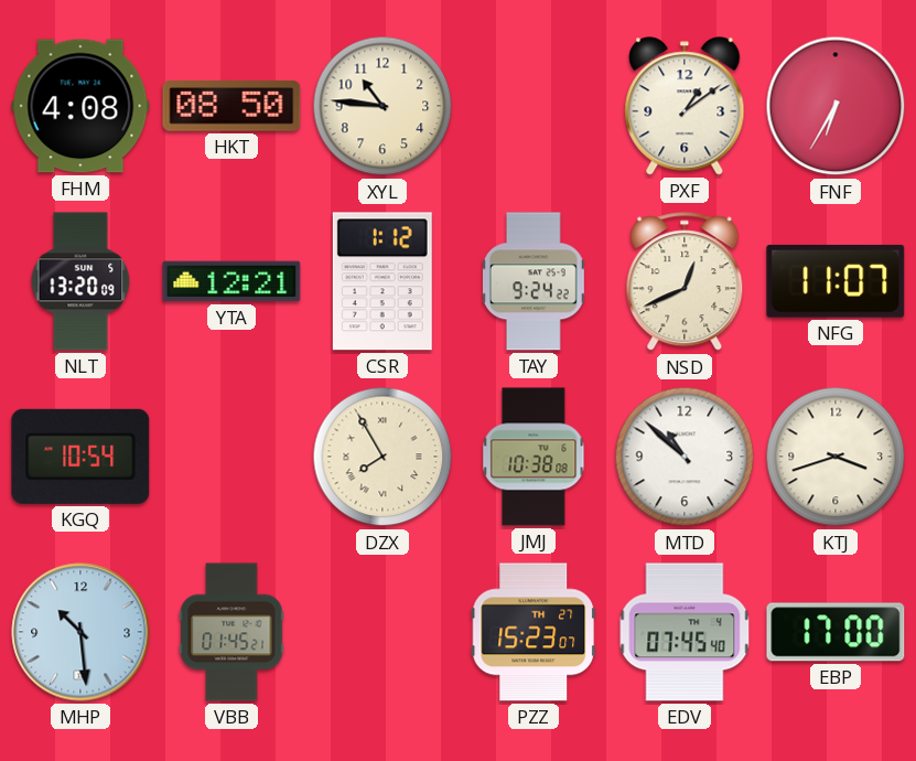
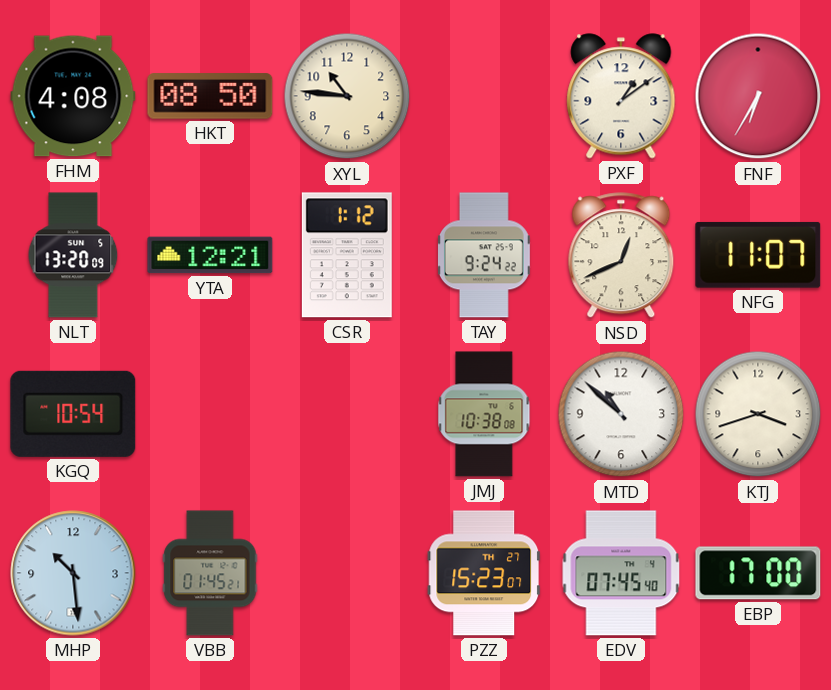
DZX: 7:55 -> none
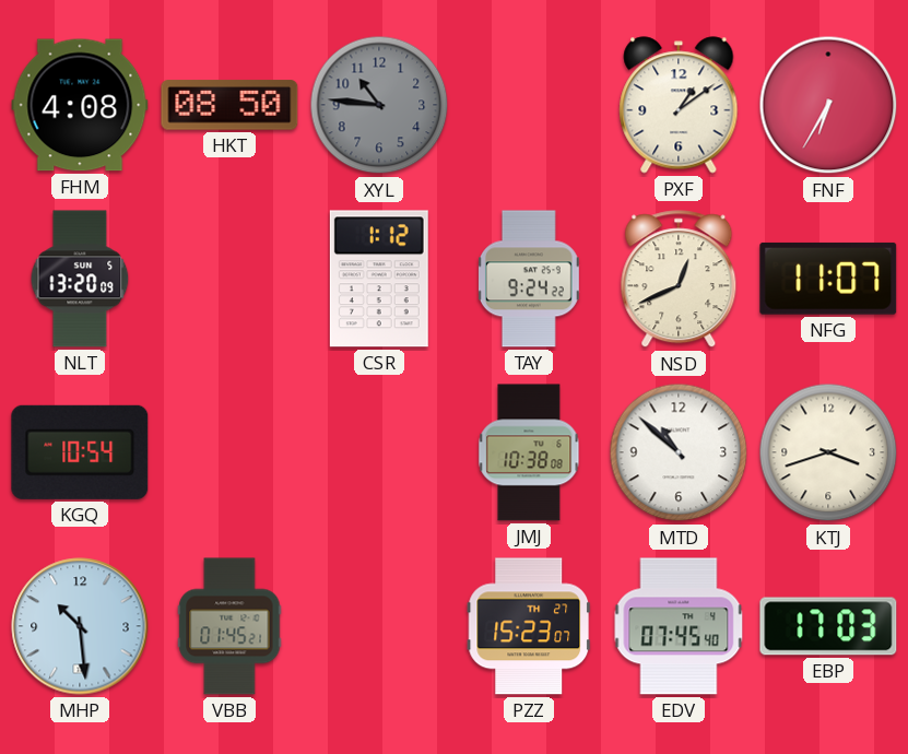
XYL dial: cream -> grey
YTA: 12:21 -> none
EBP: 17:00 -> 17:03
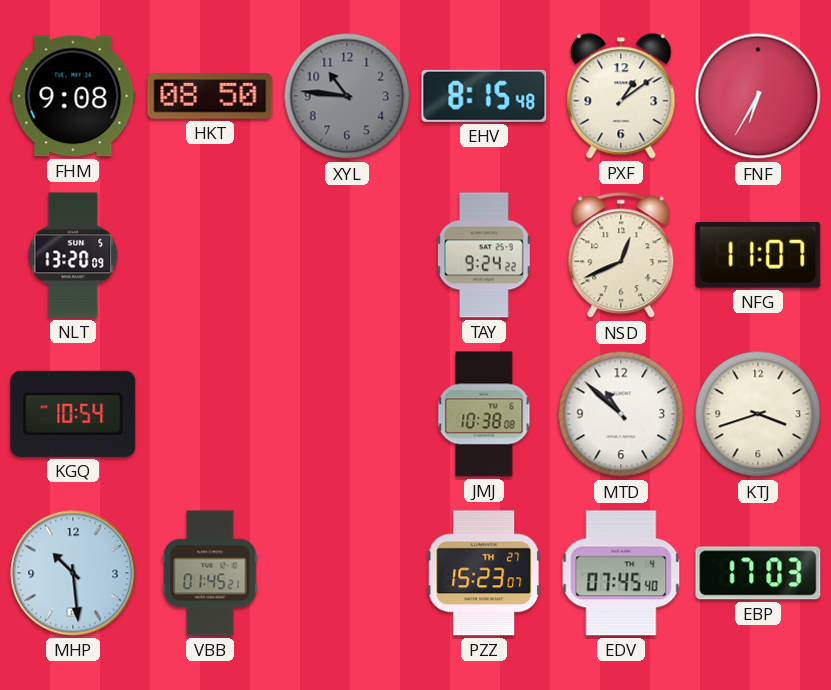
FHM: 4:08 -> 9:08
EHV: none -> 8:15
CSR: 1:12 -> none
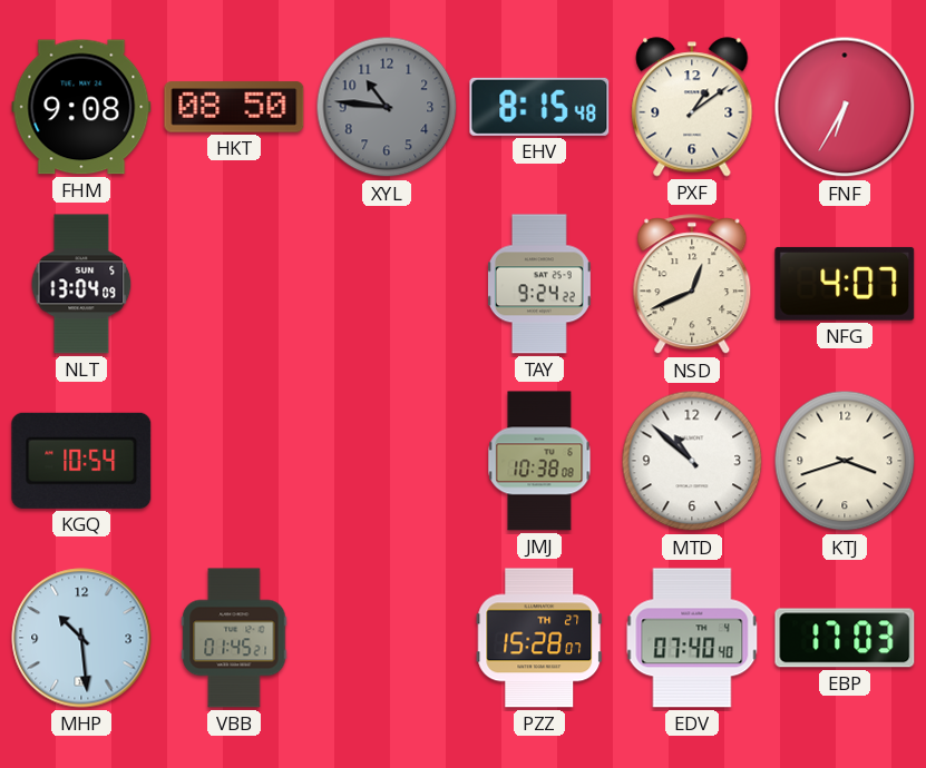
NLT: 13:20 -> 13:04
NFG: 11:07 -> 4:07
PZZ: 15:23 -> 15:28
EDV: 07:45 -> 07:40
